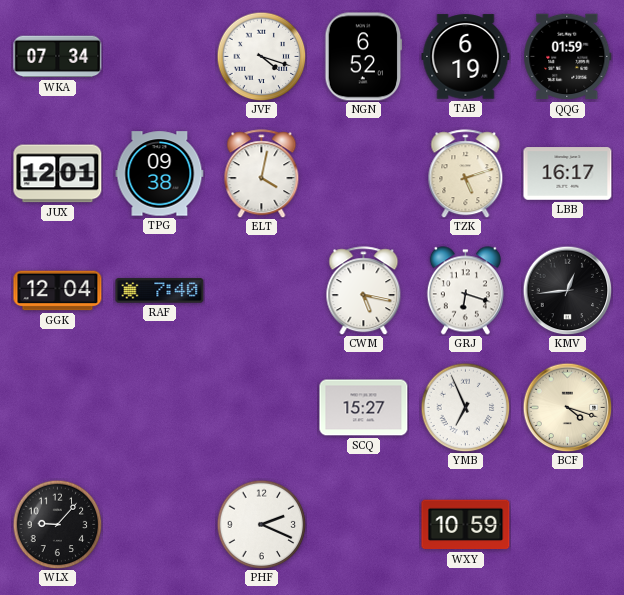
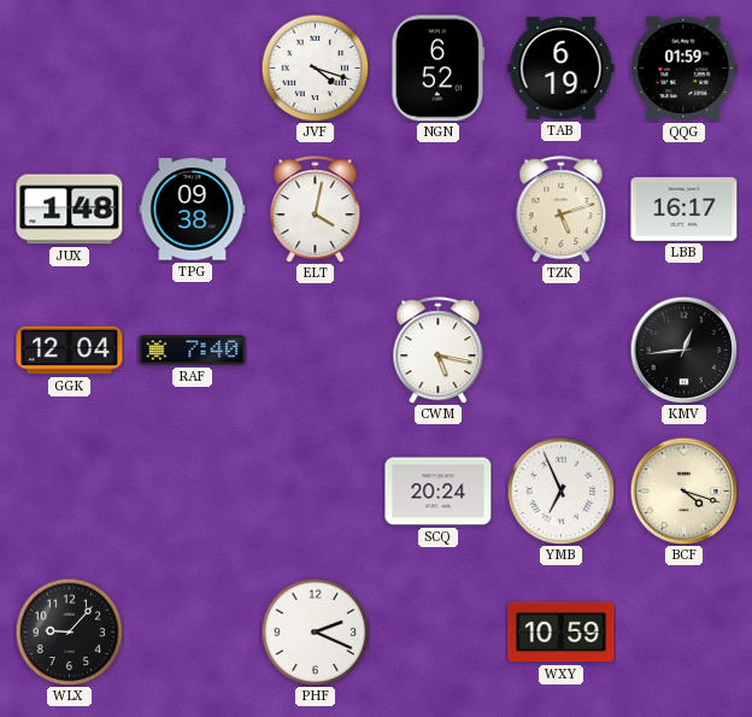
WKA: 07:34 -> none
JUX: 12:01 -> 1:48
GRJ: 6:18 -> none
SCQ: 15:27 -> 20:24
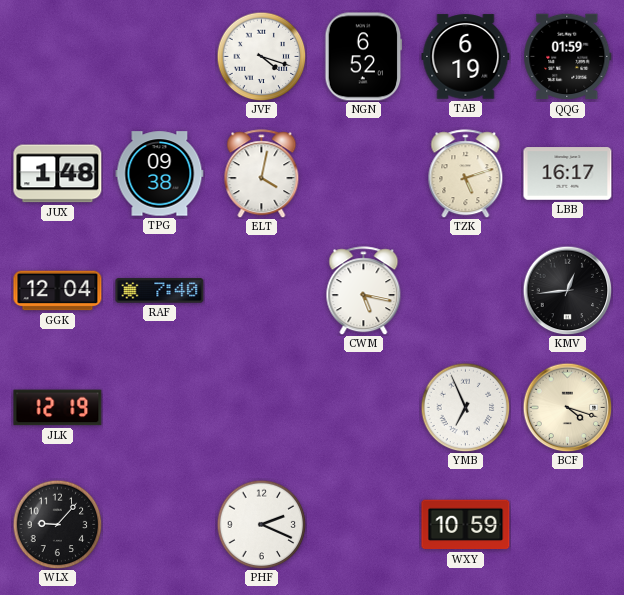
JLK: none -> 12:19
SCQ: 20:24 -> none
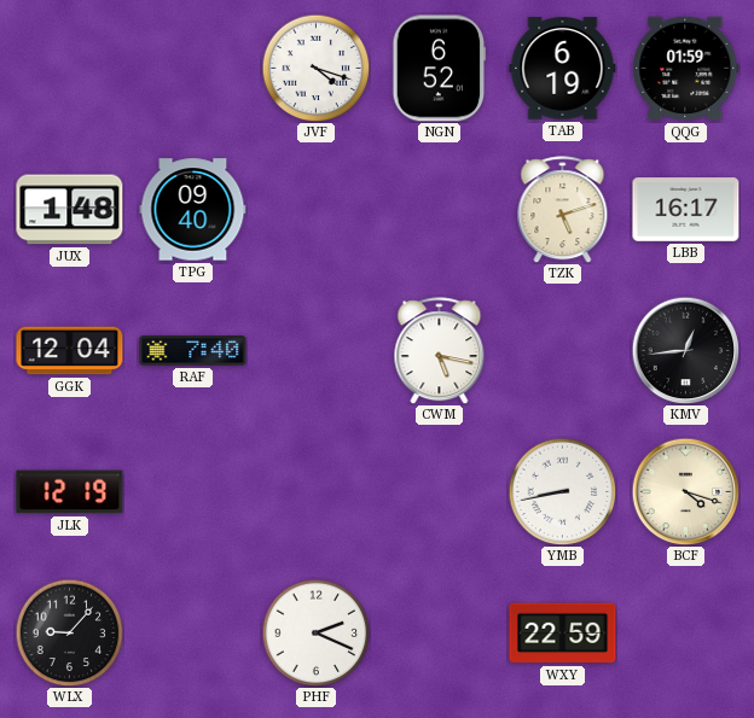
TPG: 09:38 -> 09:40
ELT: 4:02 -> none
YMB: 6:56 -> 8:43
WXY: 10:59 -> 22:59
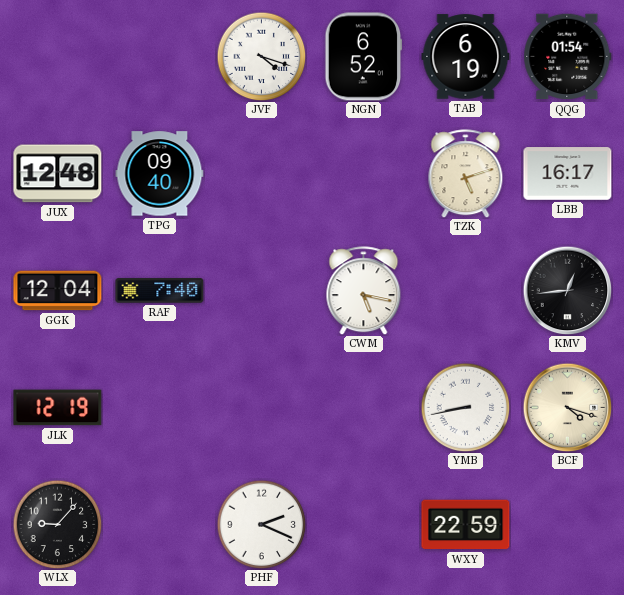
QQG: 01:59 -> 01:54
JUX: 1:48 -> 12:48
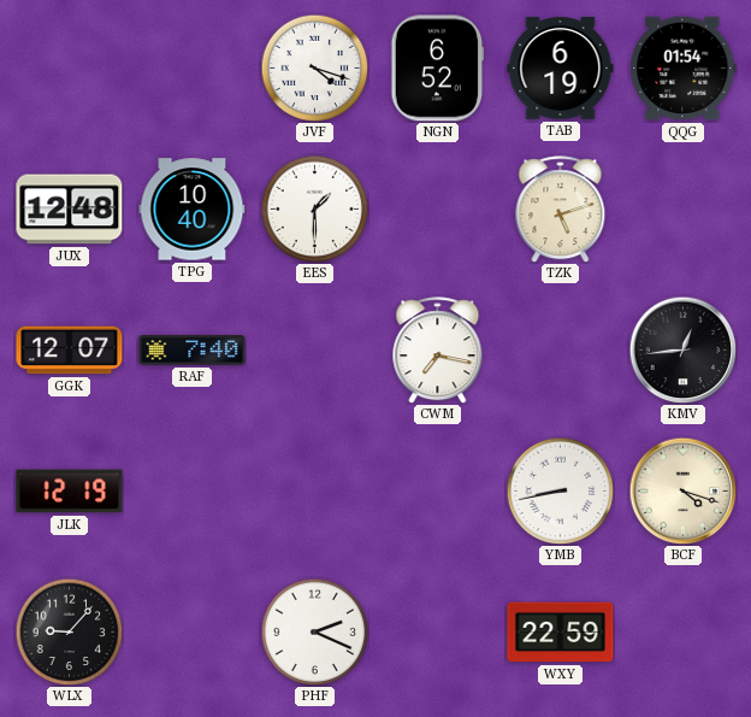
TPG: 09:40 -> 10:40
EES: none -> 1:30
LBB: 16:17 -> none
GGK: 12:04 -> 12:07
CWM: 5:17 -> 7:17
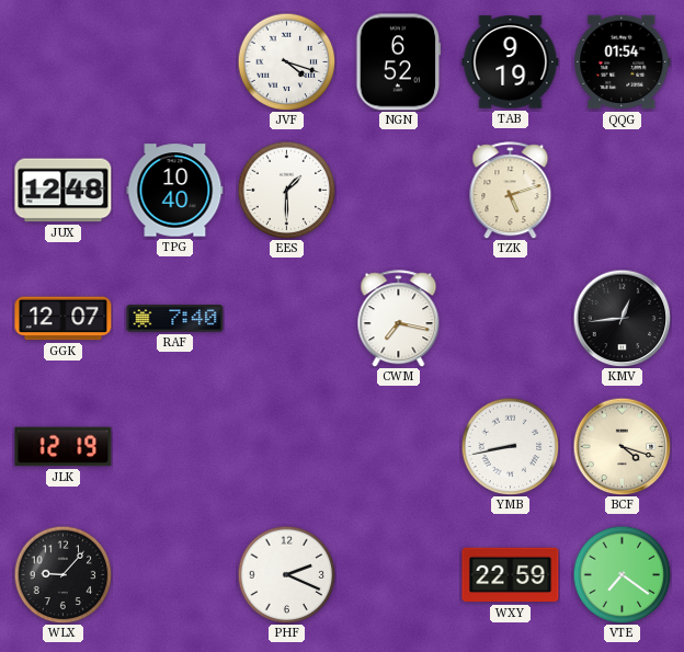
TAB: 6:19 -> 9:19
VTE: none -> 7:21
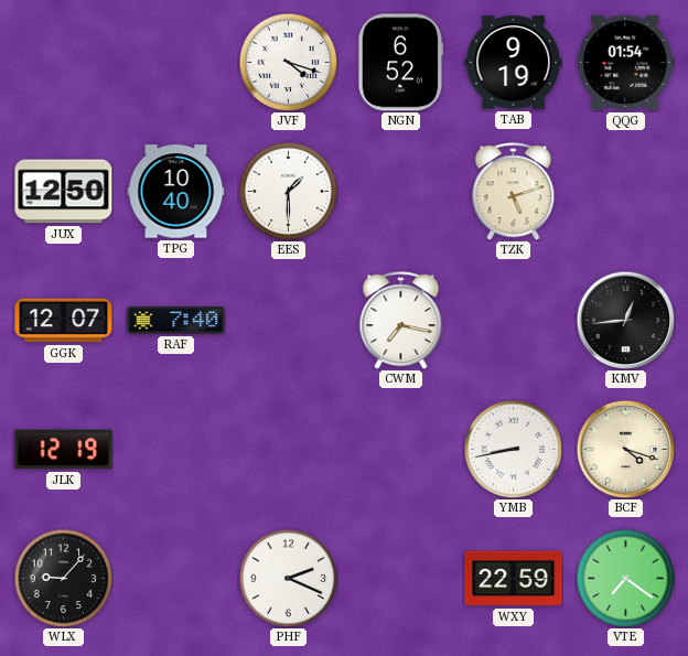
JUX: 12:48 -> 12:50
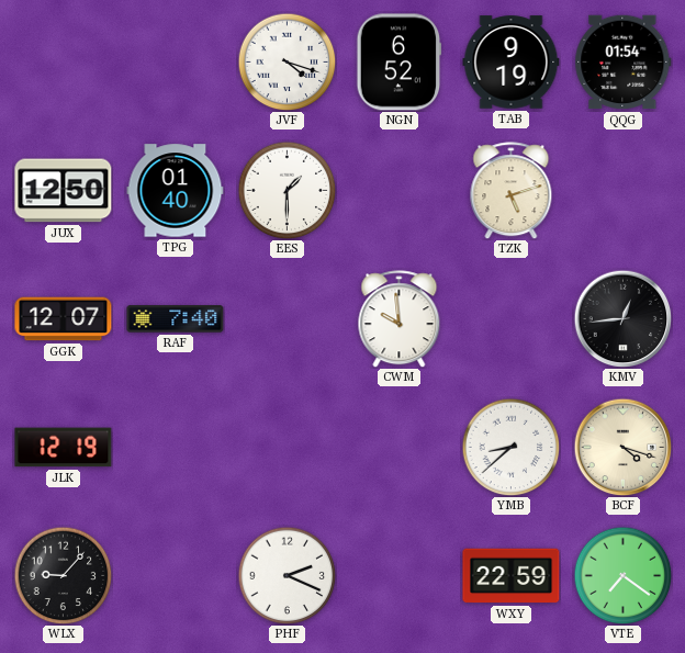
TPG: 10:40 -> 01:40
CWM: 7:17 -> 9:59
YMB: 8:43 -> 8:38
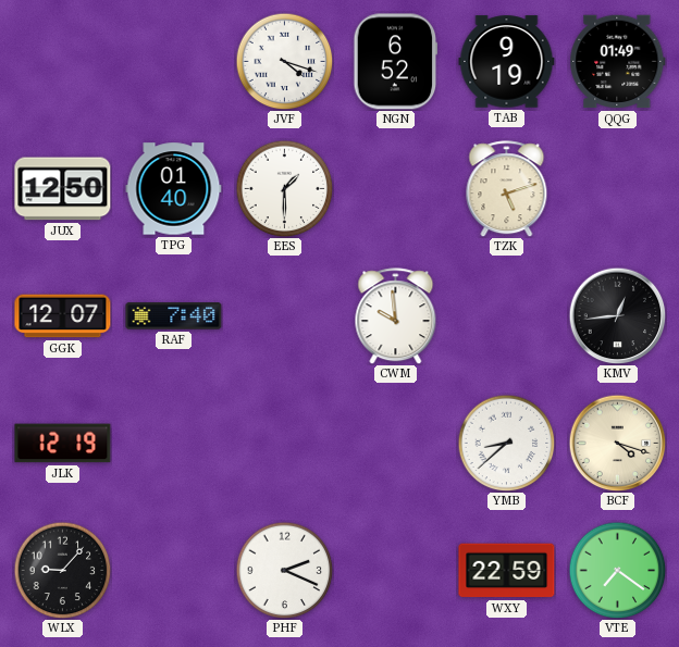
QQG: 01:54 -> 01:49
